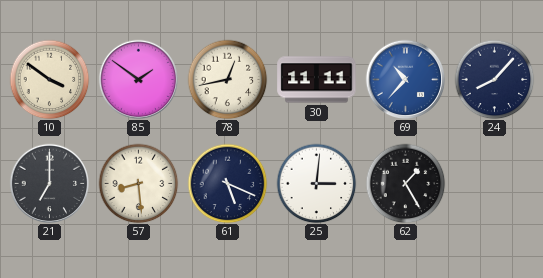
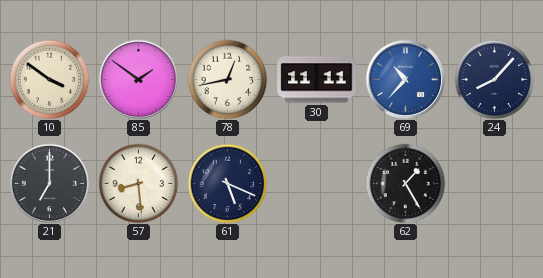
25: 3:01 -> none
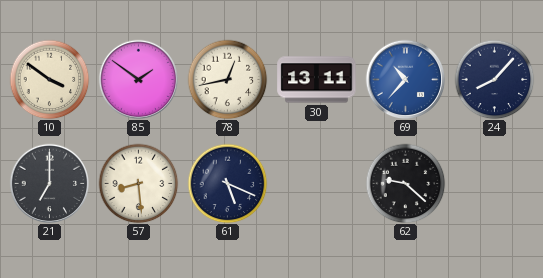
30: 11:11 -> 13:11
62: 1:25 -> 9:22
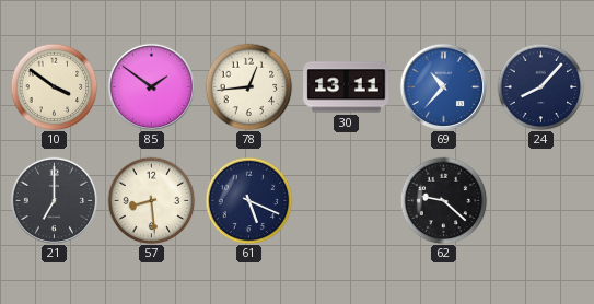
78: 12:43 -> 12:44
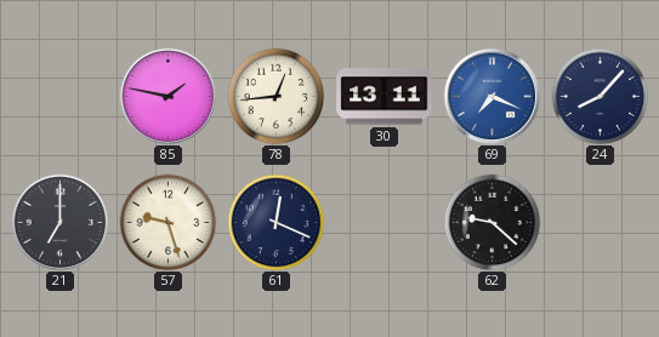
10: 3:51 -> none
85: 1:51 -> 1:47
69: 10:37 -> 7:19
57: 8:29 -> 9:27
61: 5:19 -> 12:19
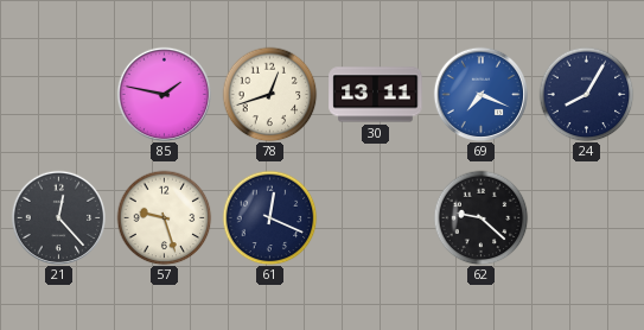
78: 12:44 -> 12:42
24: 8:07 -> 8:05
21: 7:00 -> 12:23
